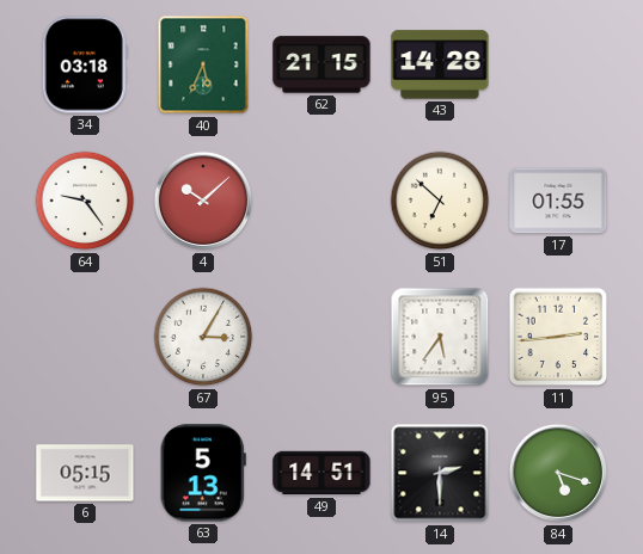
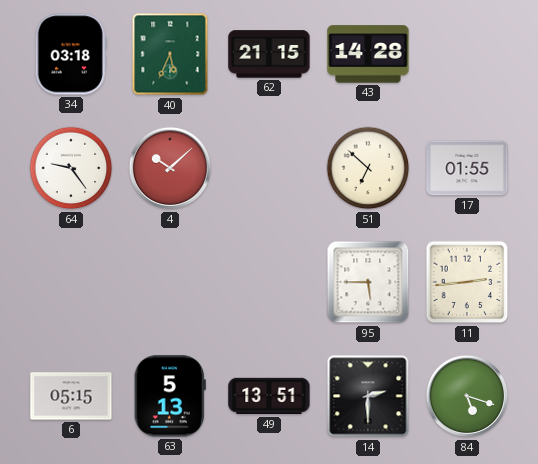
67: 3:05 -> none
95: 5:36 -> 5:45
49: 14:51 -> 13:51
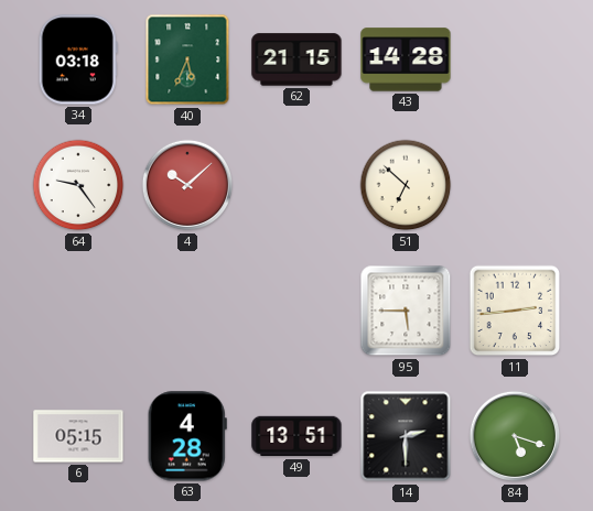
17: 01:55 -> none
63: 5:13 -> 4:28
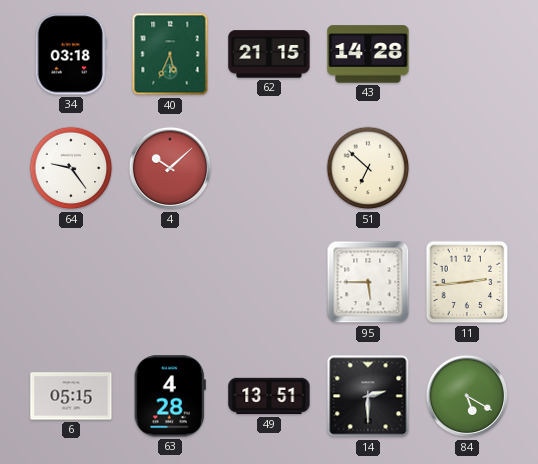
84: 5:18 -> 5:20
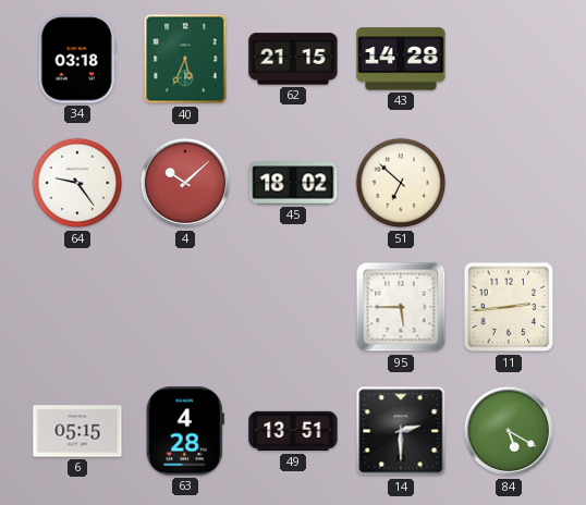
45: none -> 18:02
